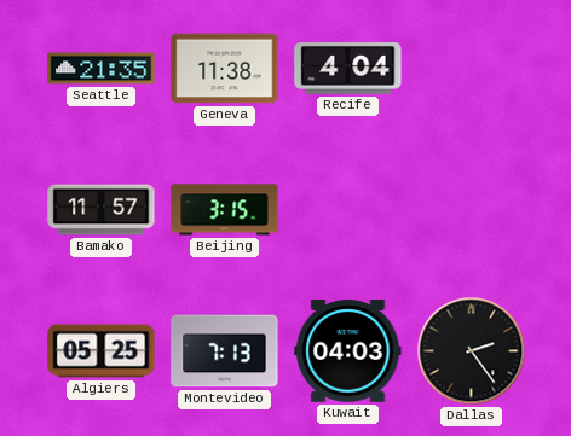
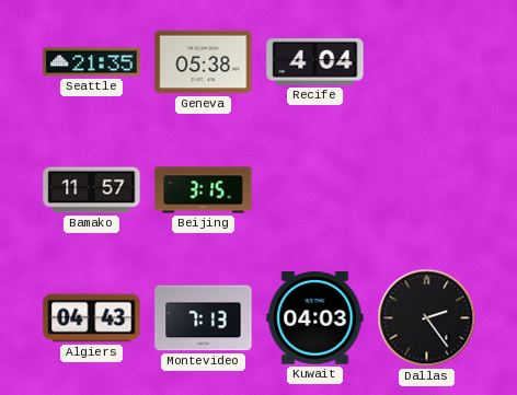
Geneva: 11:38 -> 05:38
Algiers: 05:25 -> 04:43
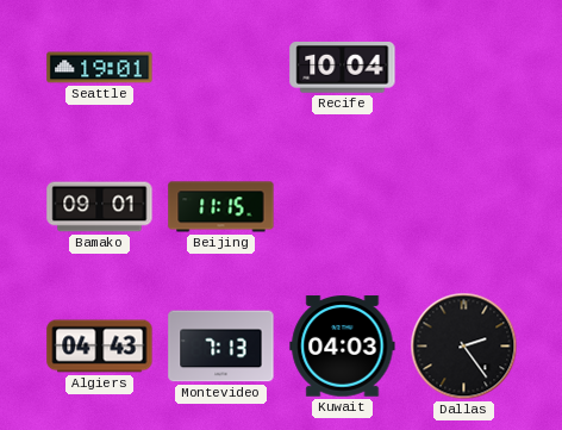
Seattle: 21:35 -> 19:01
Geneva: 05:38 -> none
Recife: 4:04 -> 10:04
Bamako: 11:57 -> 09:01
Beijing: 3:15 -> 11:15
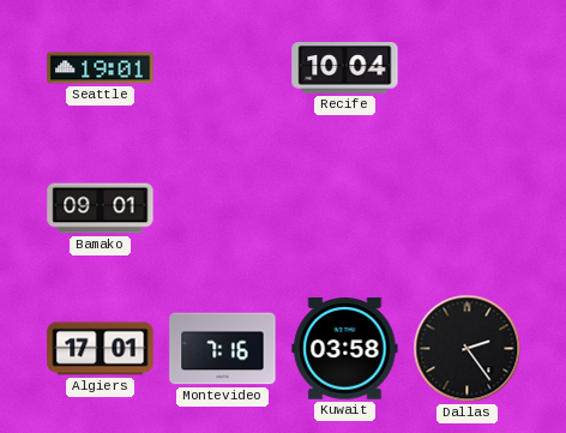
Beijing: 11:15 -> none
Algiers: 04:43 -> 17:01
Montevideo: 7:13 -> 7:16
Kuwait: 04:03 -> 03:58
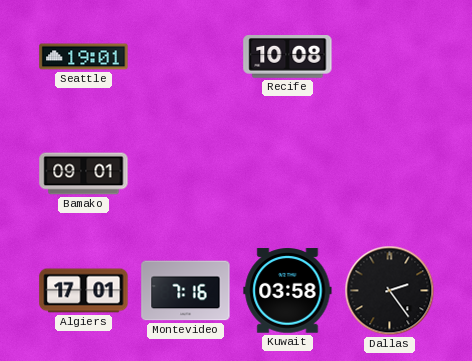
Recife: 10:04 -> 10:08
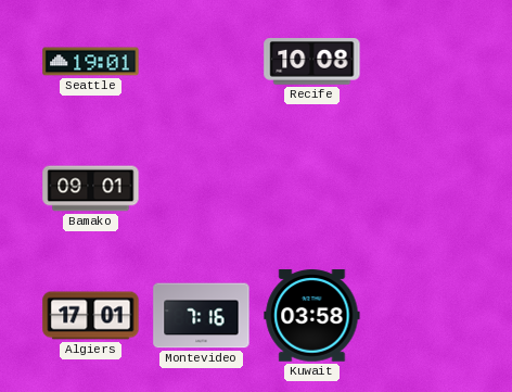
Dallas: 2:24 -> none
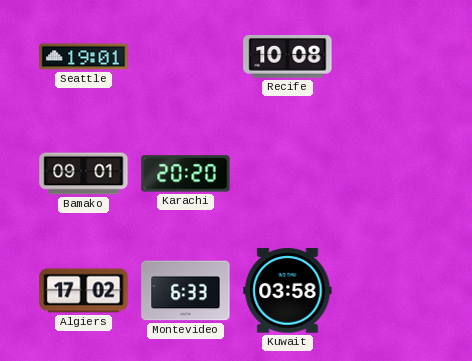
Karachi: none -> 20:20
Algiers: 17:01 -> 17:02
Montevideo: 7:16 -> 6:33
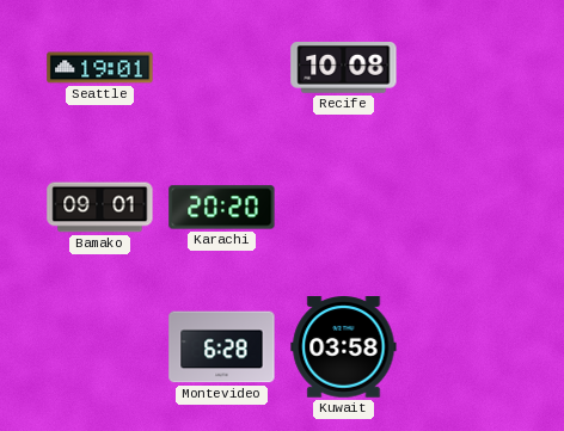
Algiers: 17:02 -> none
Montevideo: 6:33 -> 6:28
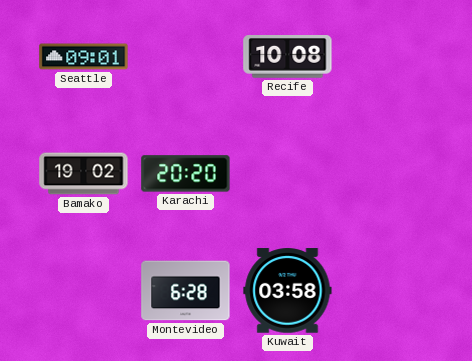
Seattle: 19:01 -> 09:01
Bamako: 09:01 -> 19:02
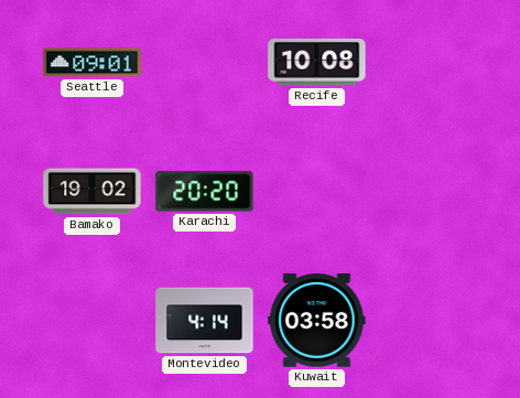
Montevideo: 6:28 -> 4:14
